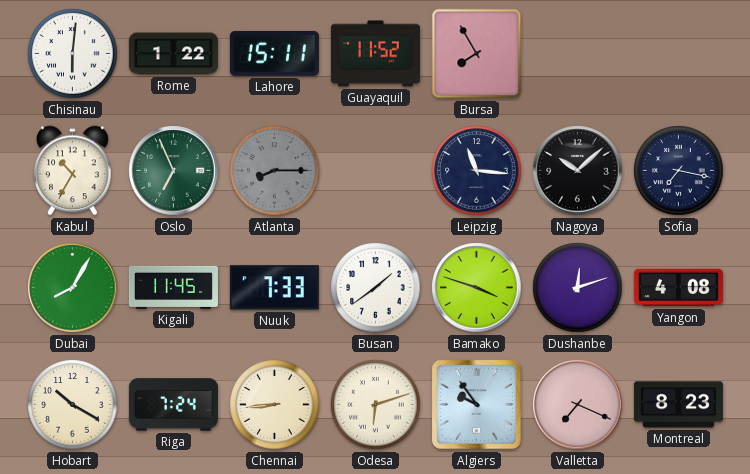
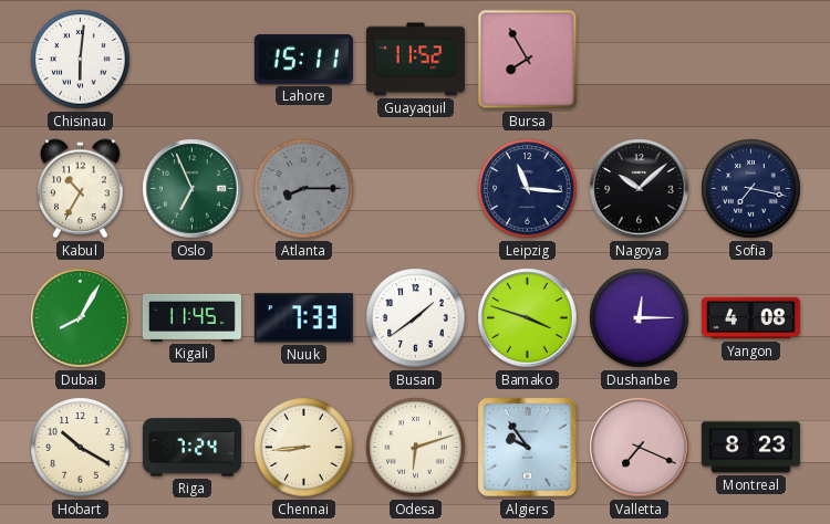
Rome: 1:22 -> none
Dushanbe: 12:12 -> 12:15
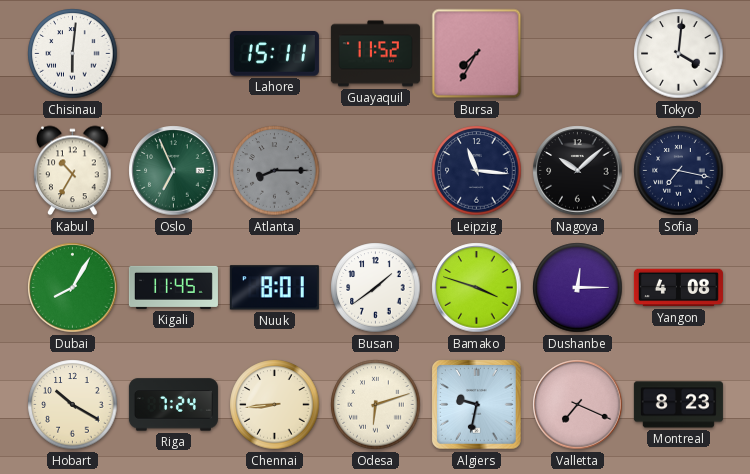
Bursa: 7:55 -> 7:35
Tokyo: none -> 4:01
Nuuk: 7:33 -> 8:01
Algiers: 9:54 -> 9:32
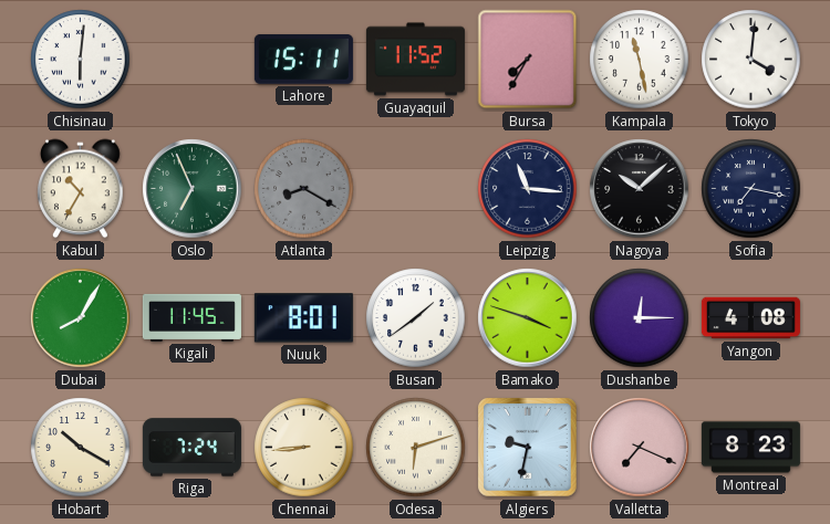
Kampala: none -> 11:28
Atlanta: 8:15 -> 8:20
